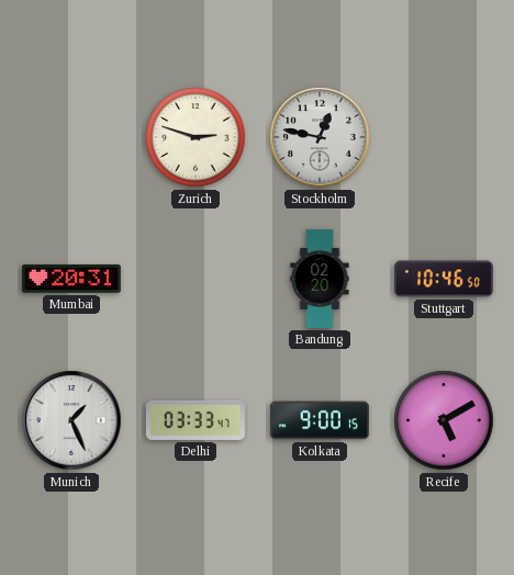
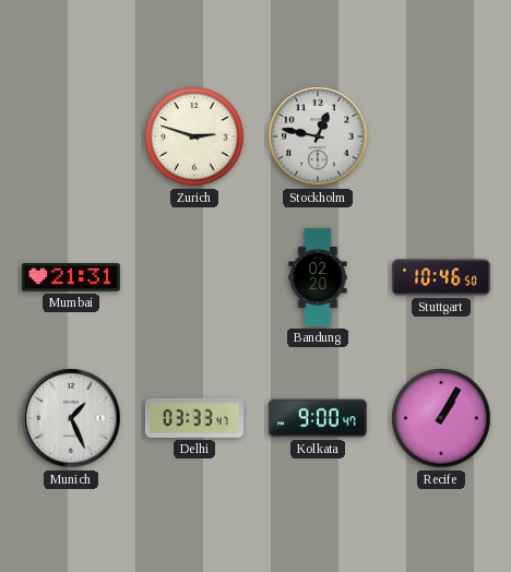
Mumbai: 20:31 -> 21:31
Kolkata: 9:00:15 -> 9:00:47
Recife: 5:10 -> 1:05
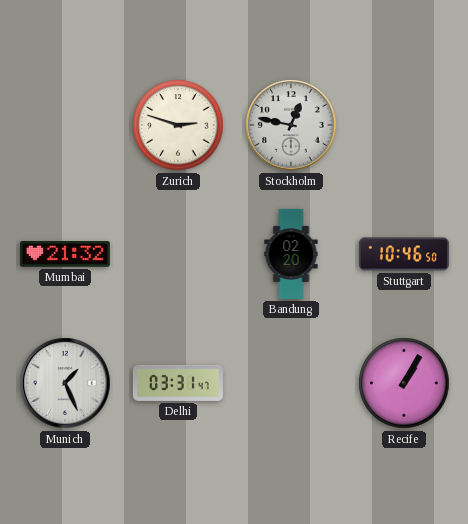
Mumbai: 21:31 -> 21:32
Delhi: 03:33 -> 03:31
Kolkata: 9:00 -> none
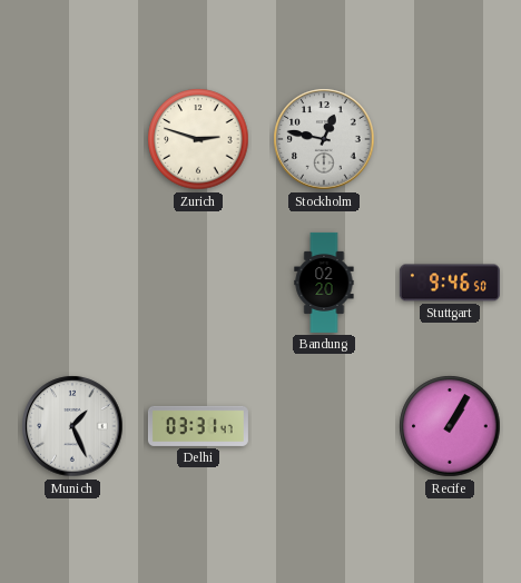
Mumbai: 21:32 -> none
Stuttgart: 10:46 -> 9:46
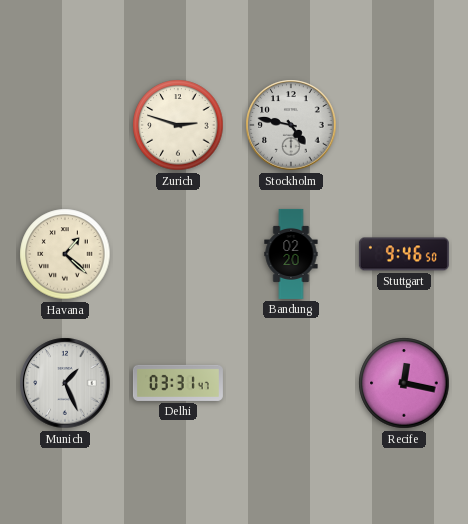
Stockholm: 12:47 -> 4:47
Havana: none -> 1:22
Recife: 1:05 -> 12:17
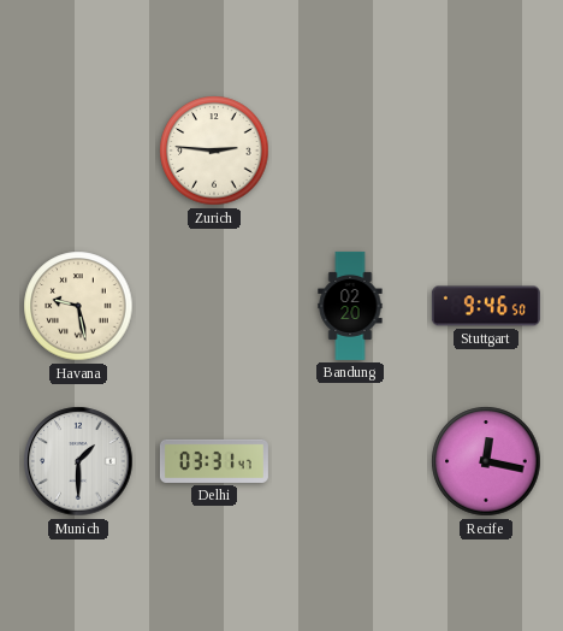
Zurich: 2:48 -> 2:46
Stockholm: 4:47 -> none
Havana: 1:22 -> 9:28
Munich: 1:26 -> 1:30
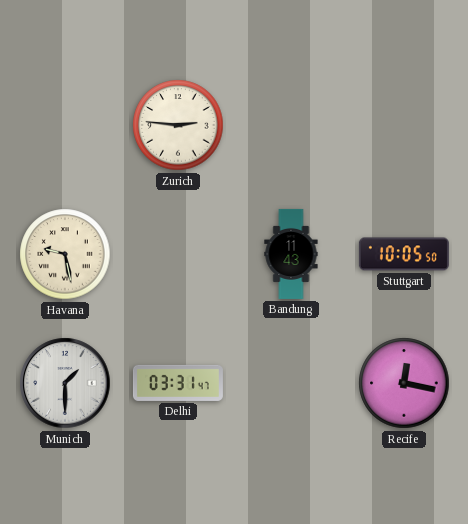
Bandung: 02:20 -> 11:43
Stuttgart: 9:46 -> 10:05
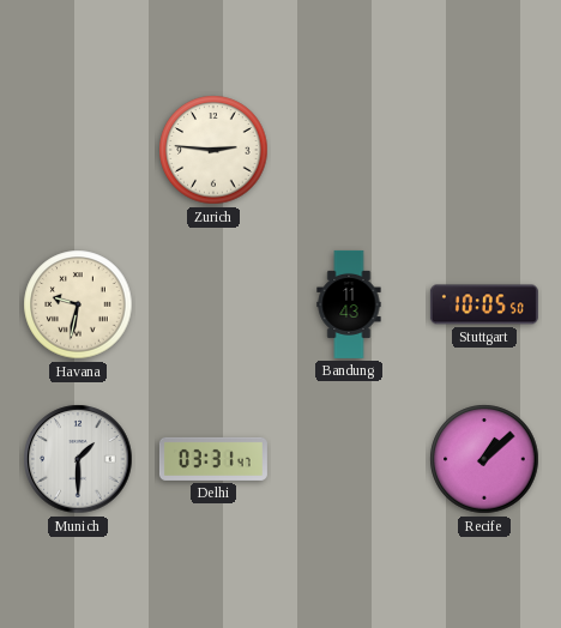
Havana: 9:28 -> 9:32
Recife: 12:17 -> 1:08
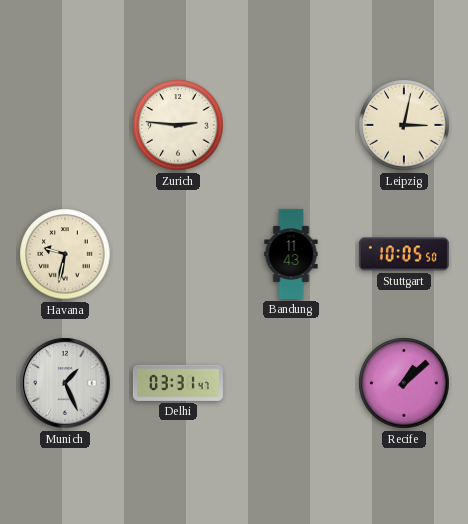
Leipzig: none -> 3:02
Munich: 1:30 -> 1:26
